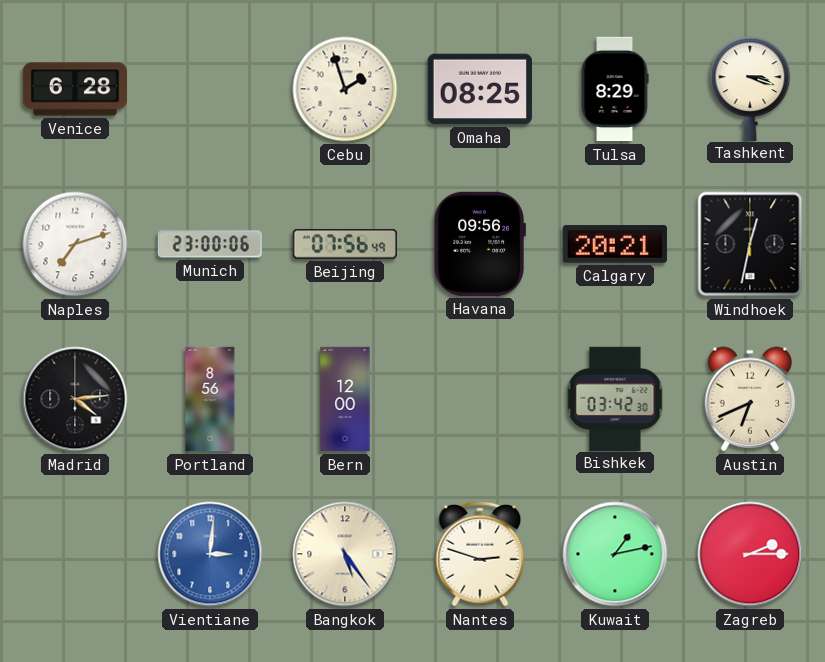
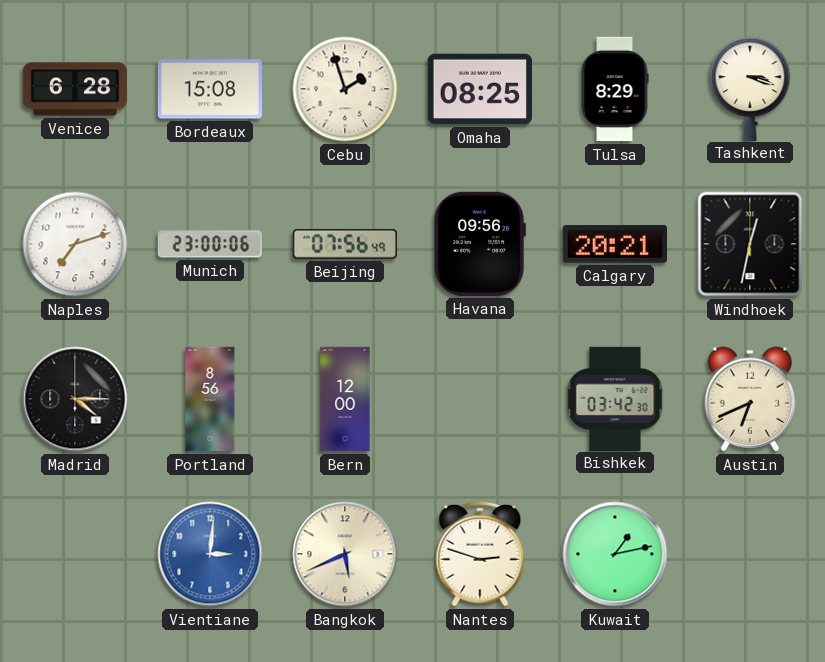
Bordeaux: none -> 15:08
Madrid: 4:14 -> 4:15
Bangkok: 5:24 -> 5:41
Zagreb: 2:15 -> none
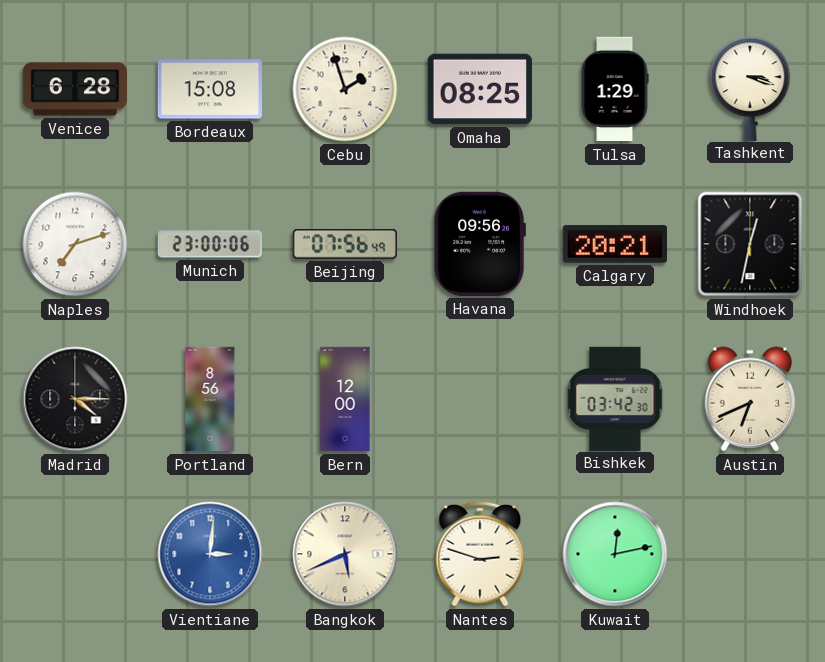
Tulsa: 8:29 -> 1:29
Kuwait: 1:13 -> 12:13
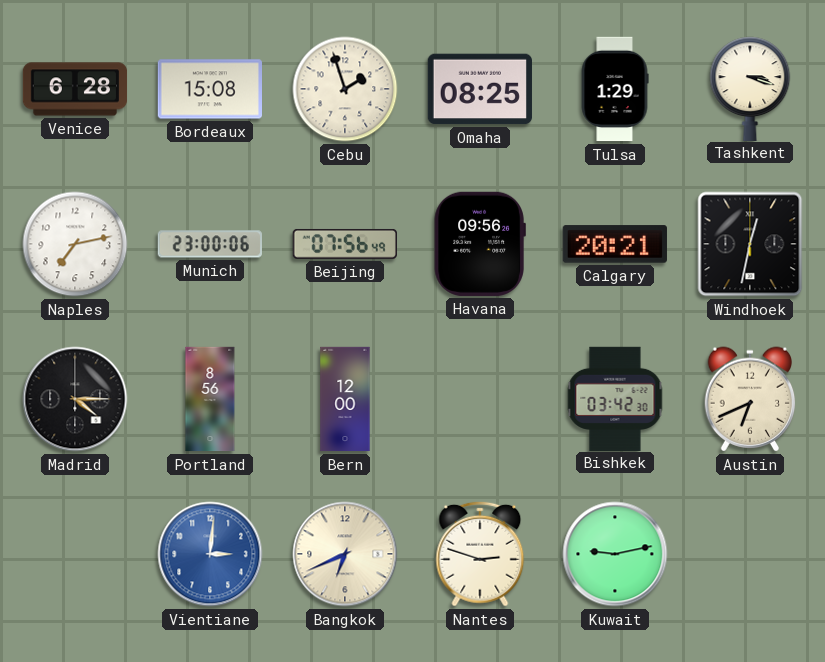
Naples: 7:12 -> 7:13
Bangkok: 5:41 -> 6:41
Kuwait: 12:13 -> 9:13
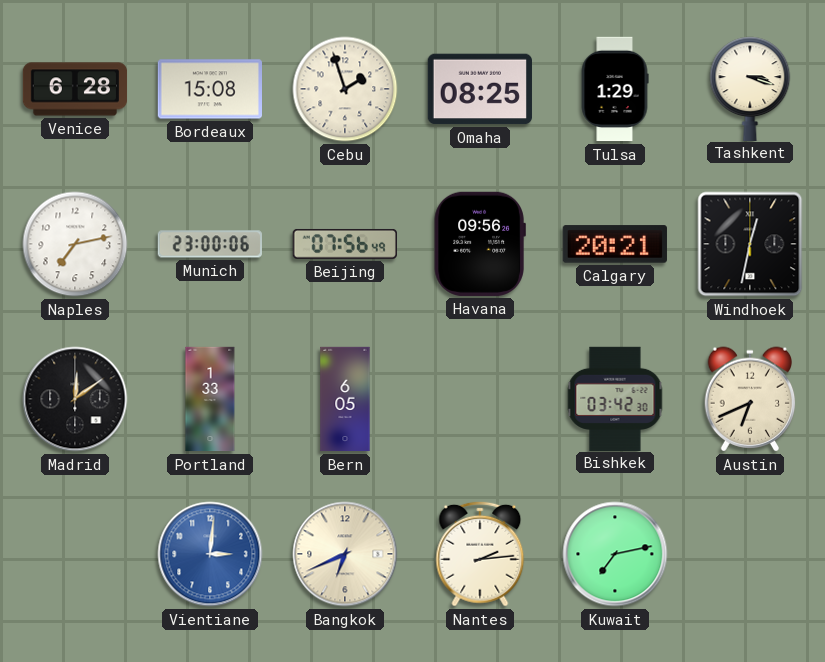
Madrid: 4:15 -> 12:09
Portland: 8:56 -> 1:33
Bern: 12:00 -> 6:05
Nantes: 2:48 -> 2:14
Kuwait: 9:13 -> 7:13
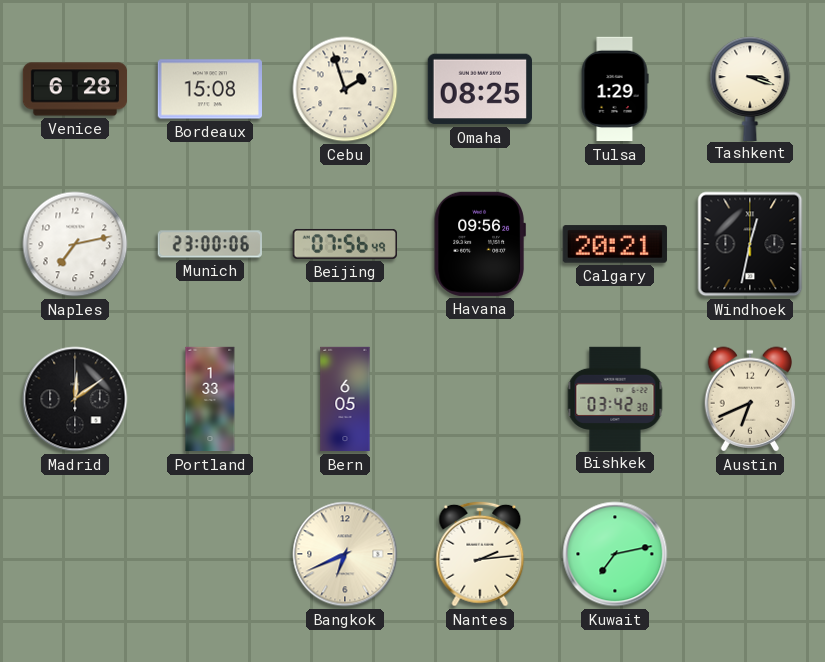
Vientiane: 3:01 -> none
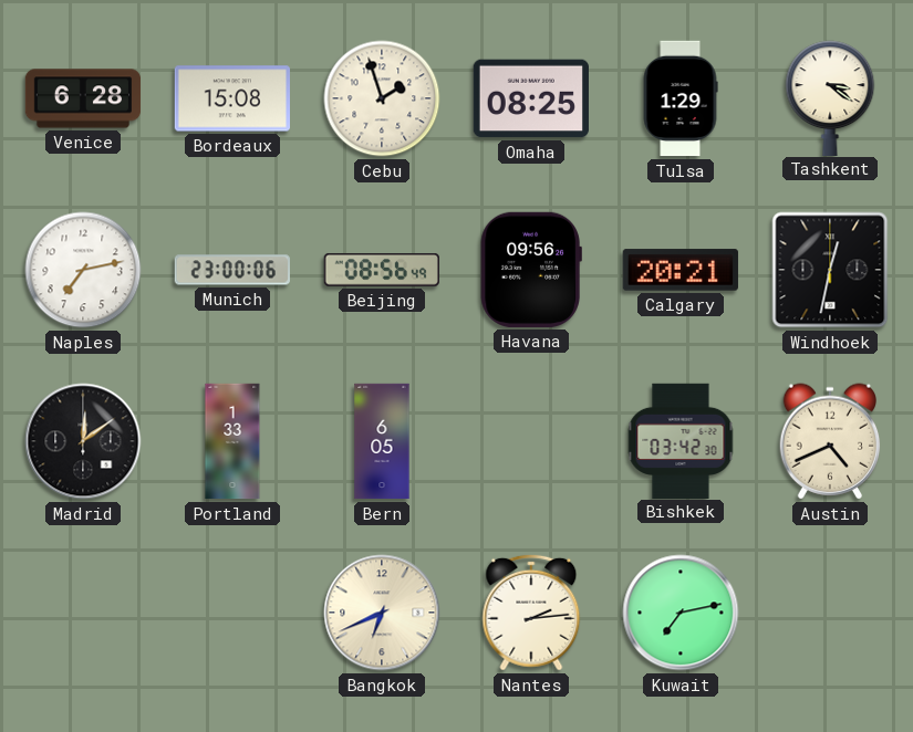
Tashkent: 3:18 -> 3:21
Beijing: 07:56 -> 08:56
Austin: 6:41 -> 4:41
